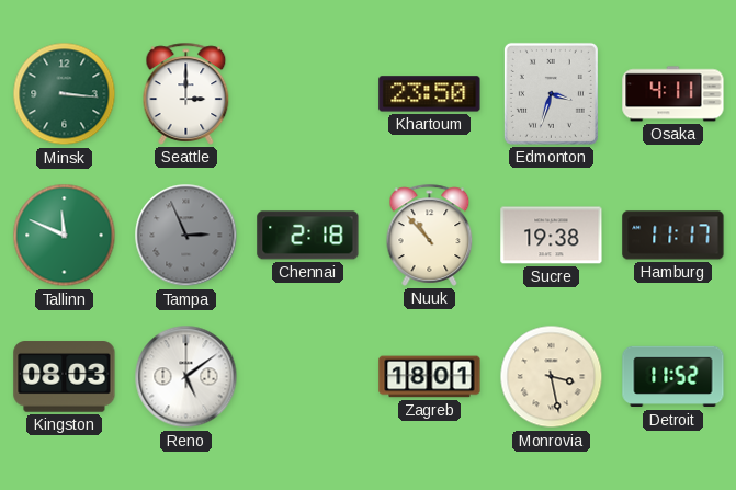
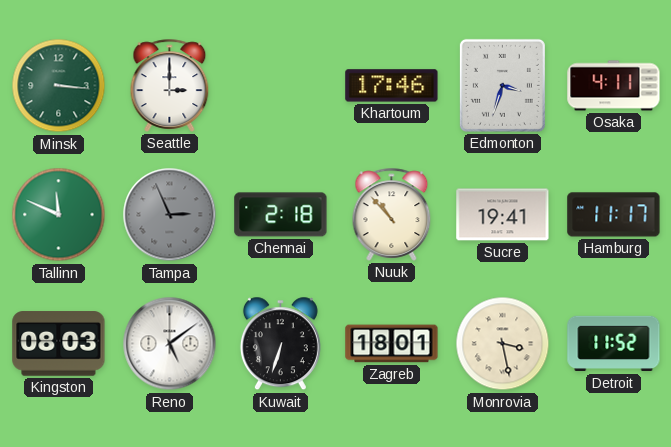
Khartoum: 23:50 -> 17:46
Sucre: 19:38 -> 19:41
Kuwait: none -> 6:33
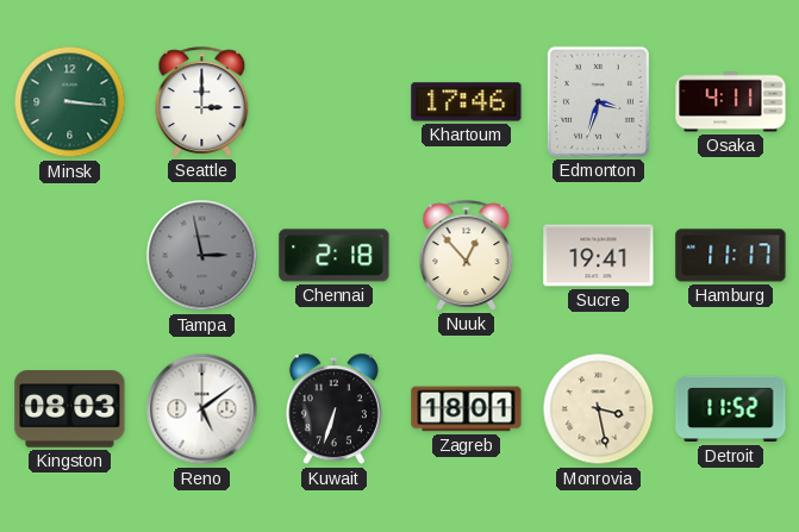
Tallinn: 11:49 -> none
Tampa: 2:56 -> 2:58
Nuuk: 10:53 -> 12:53
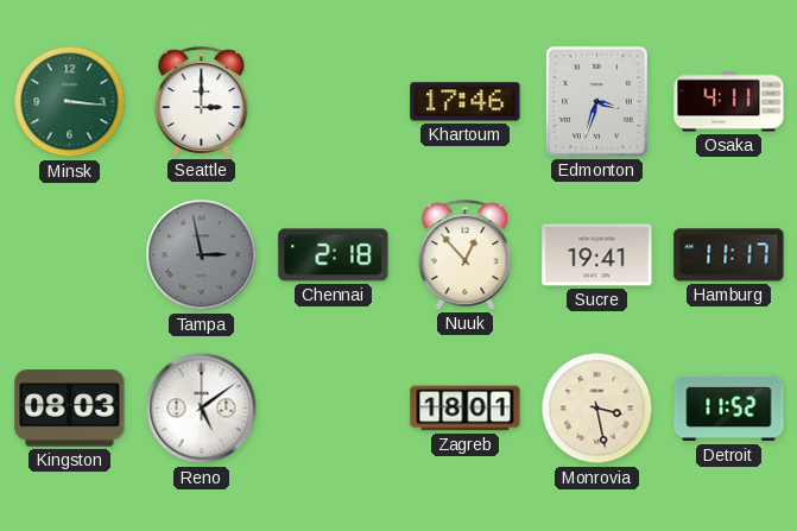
Kuwait: 6:33 -> none
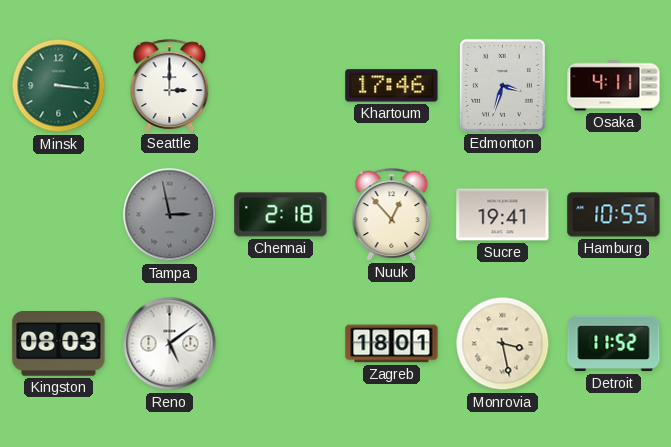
Hamburg: 11:17 -> 10:55
